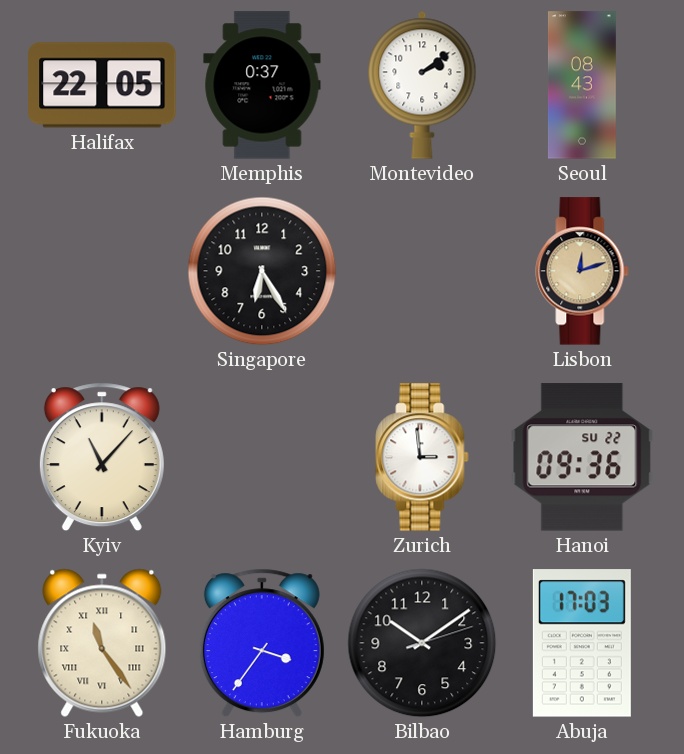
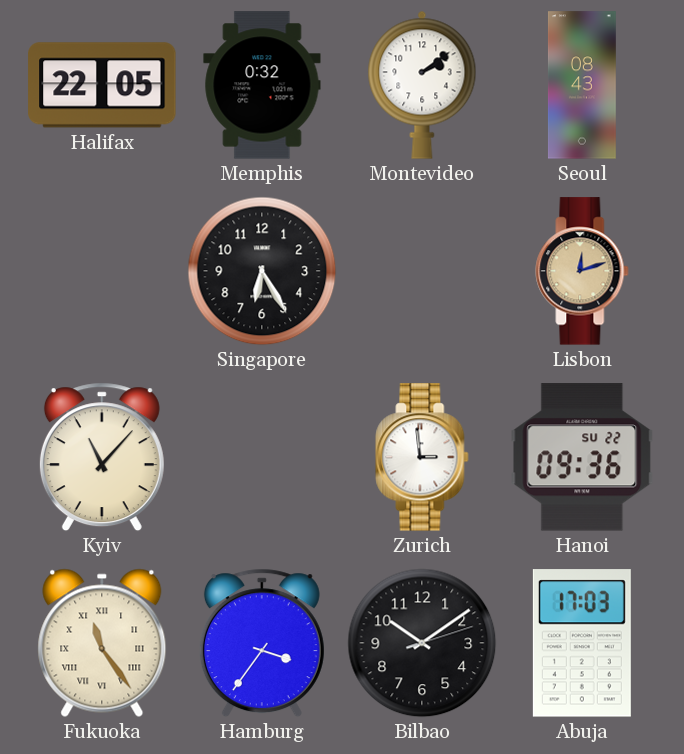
Memphis: 0:37 -> 0:32
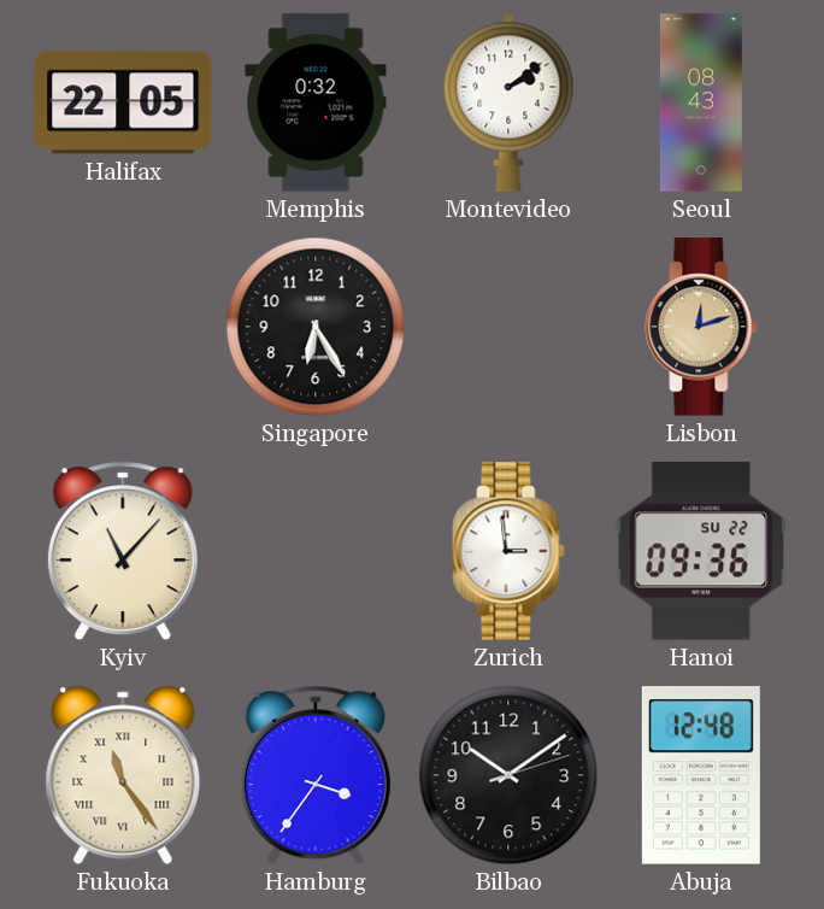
Abuja: 17:03 -> 12:48
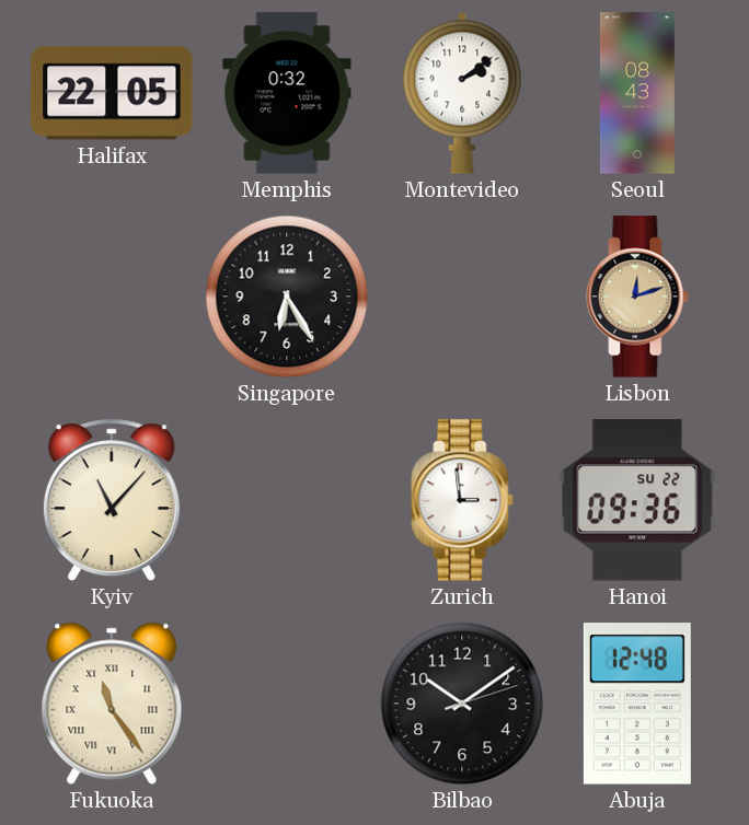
Hamburg: 3:36 -> none
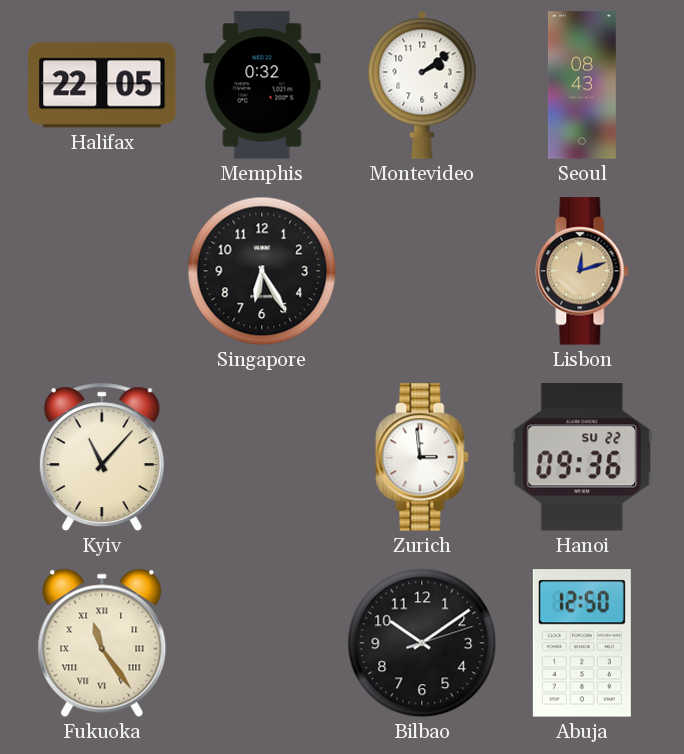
Abuja: 12:48 -> 12:50
